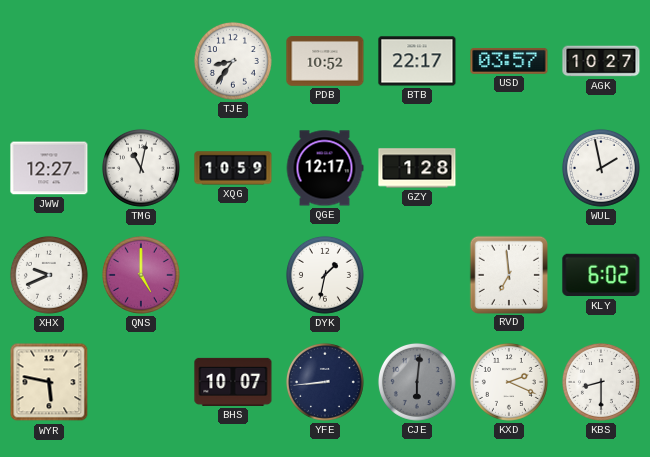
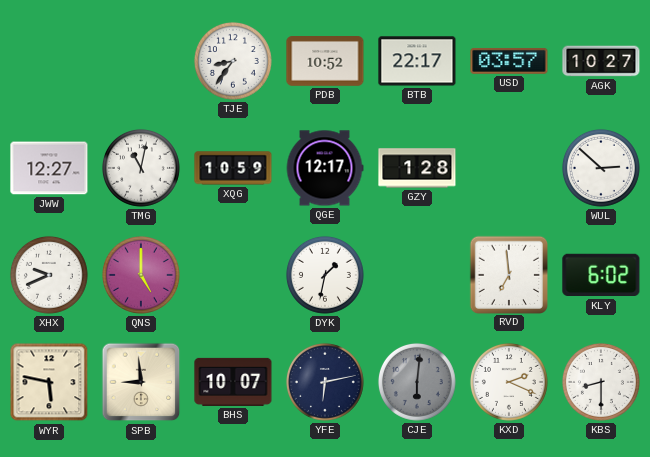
WUL: 1:58 -> 2:52
SPB: none -> 8:59
YFE: 8:44 -> 6:13
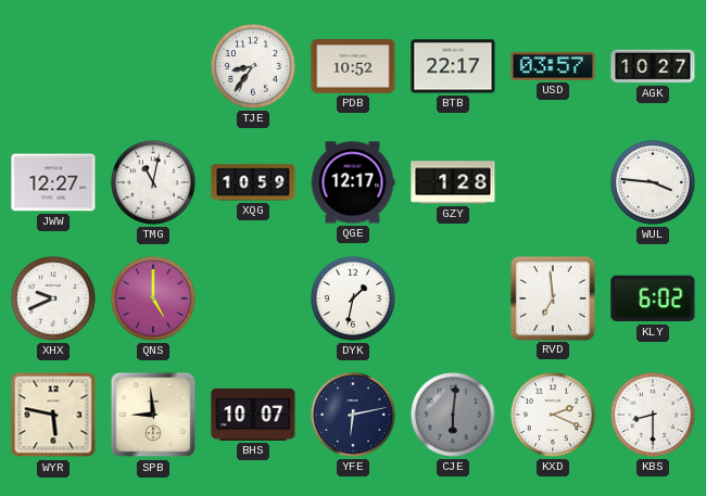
WUL: 2:52 -> 3:46
